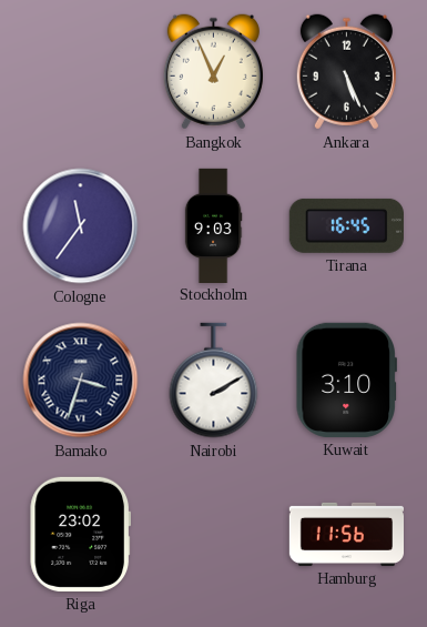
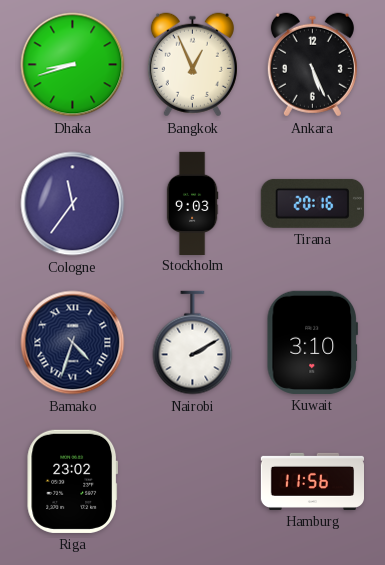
Dhaka: none -> 8:42
Tirana: 16:45 -> 20:16
Bamako: 3:33 -> 4:33
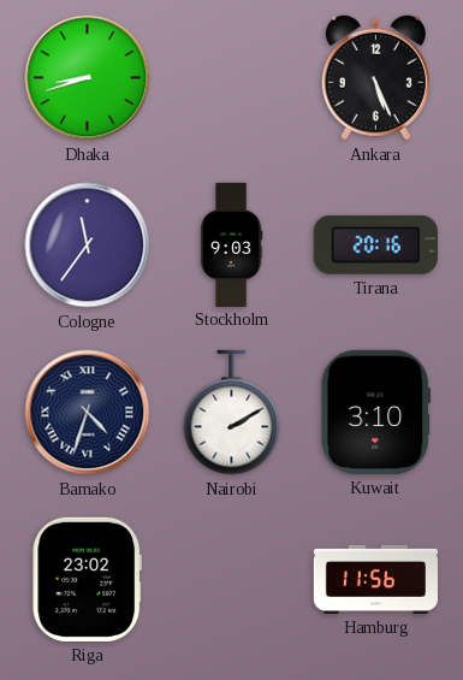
Bangkok: 12:56 -> none
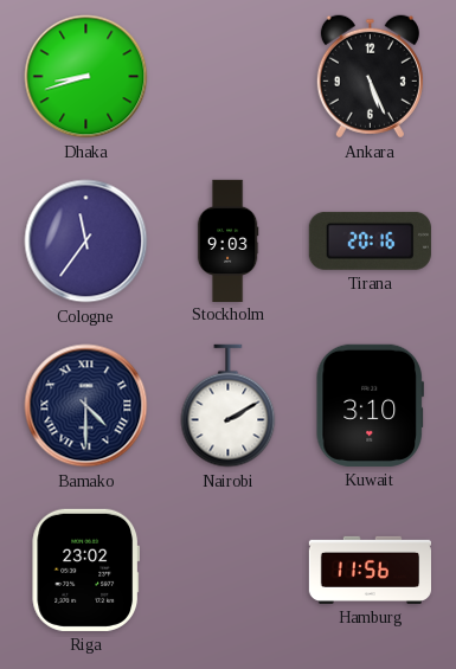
Bamako: 4:33 -> 4:30
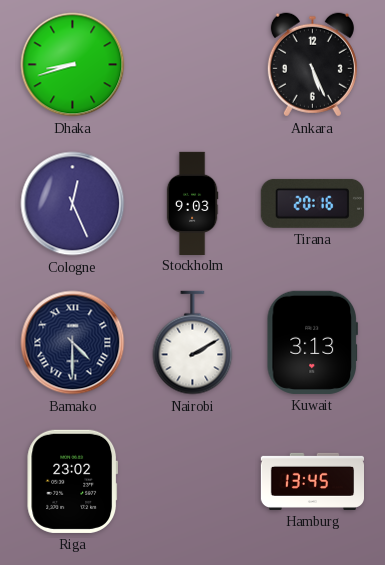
Cologne: 11:36 -> 12:26
Kuwait: 3:10 -> 3:13
Hamburg: 11:56 -> 13:45
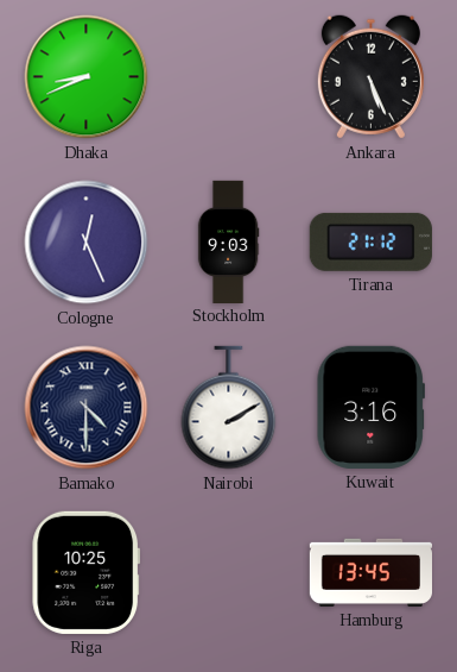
Dhaka: 8:42 -> 8:41
Tirana: 20:16 -> 21:12
Kuwait: 3:13 -> 3:16
Riga: 23:02 -> 10:25
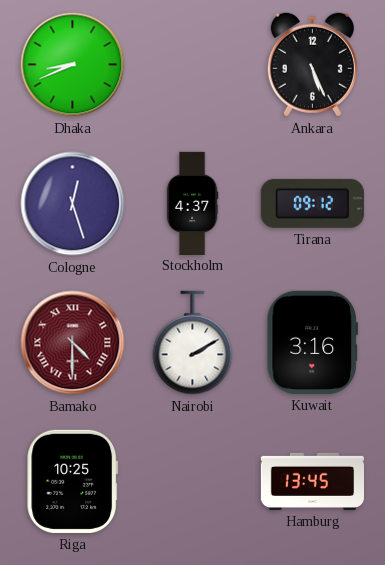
Cologne: 12:26 -> 12:27
Stockholm: 9:03 -> 4:37
Tirana: 21:12 -> 09:12
Bamako dial: navy -> burgundy
